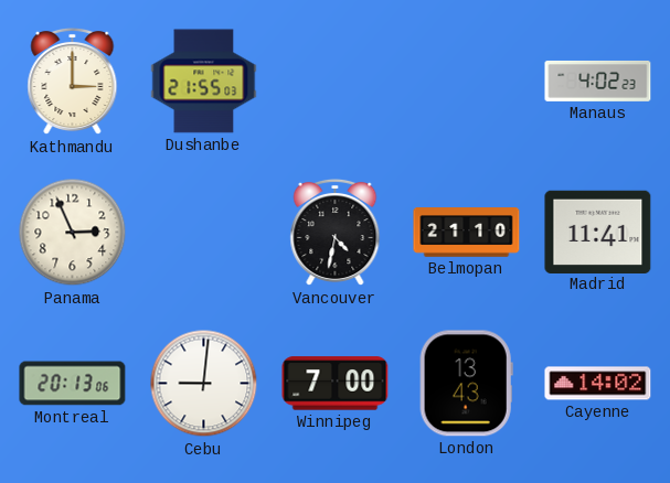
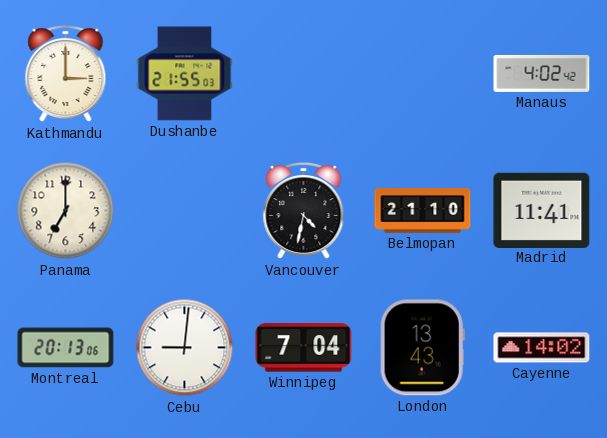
Manaus: 4:02:23 -> 4:02:42
Panama: 2:56 -> 7:00
Winnipeg: 7:00 -> 7:04
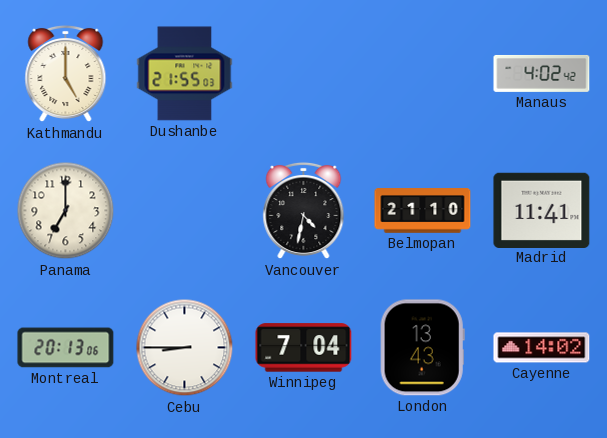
Kathmandu: 3:00 -> 5:00
Cebu: 9:01 -> 8:45
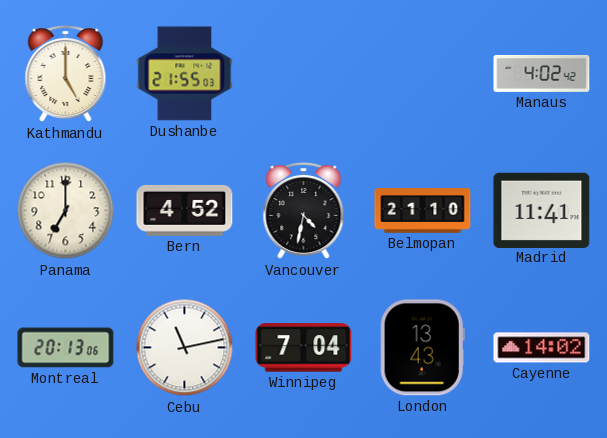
Bern: none -> 4:52
Cebu: 8:45 -> 11:13
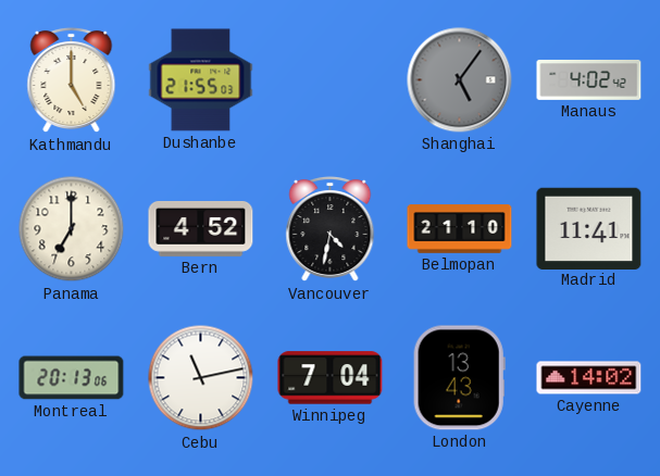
Shanghai: none -> 5:06
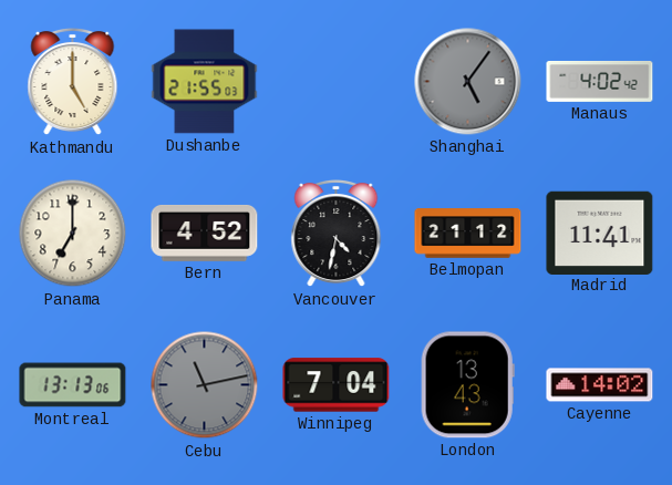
Belmopan: 21:10 -> 21:12
Montreal: 20:13 -> 13:13
Cebu dial: white -> grey
